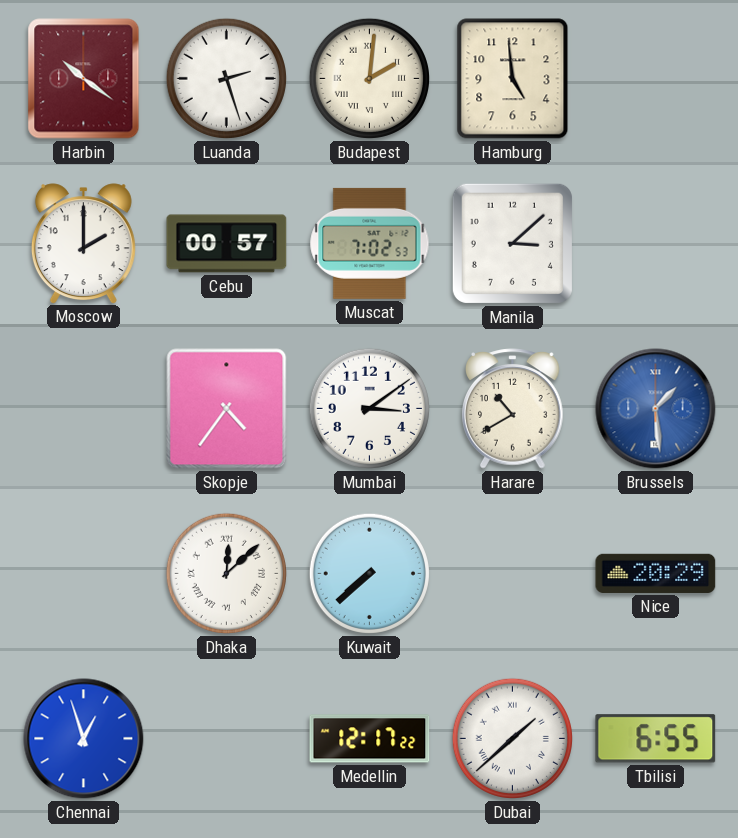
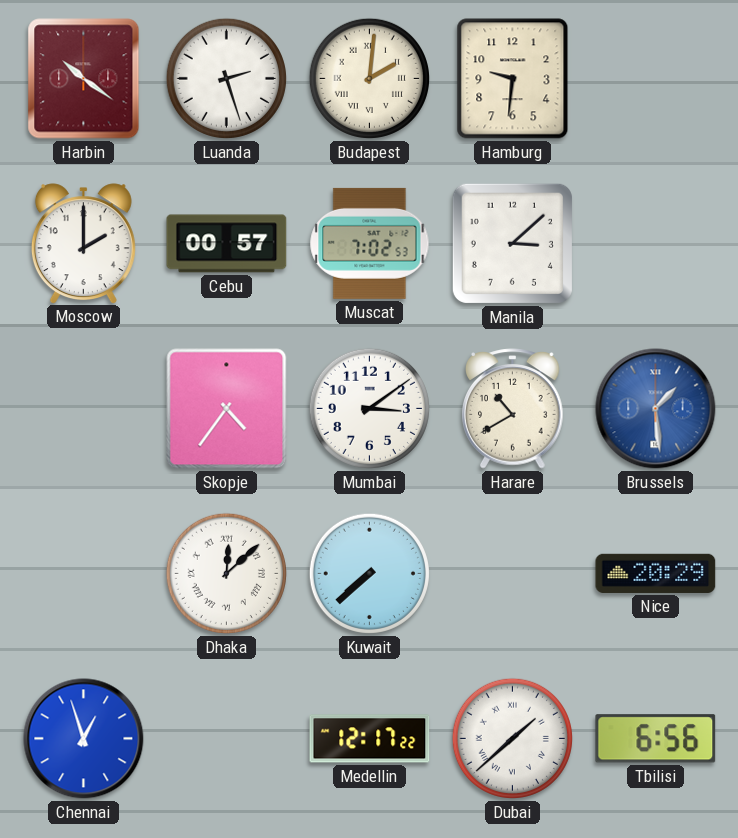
Hamburg: 4:59 -> 9:31
Tbilisi: 6:55 -> 6:56
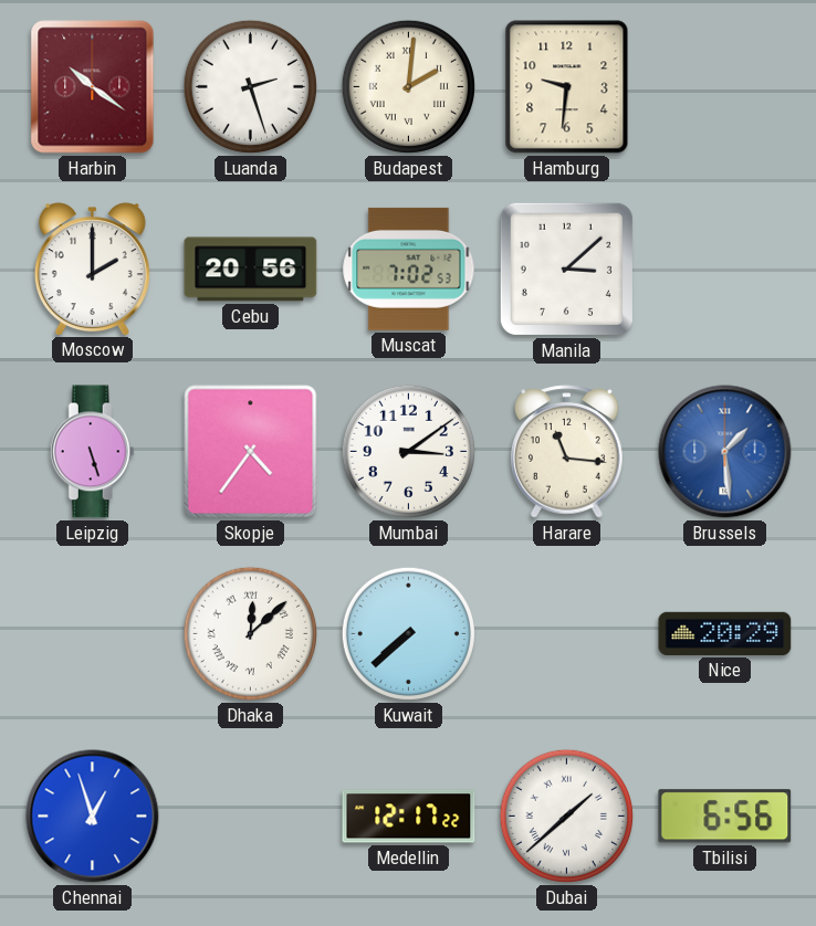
Cebu: 00:57 -> 20:56
Leipzig: none -> 5:27
Harare: 10:40 -> 11:16
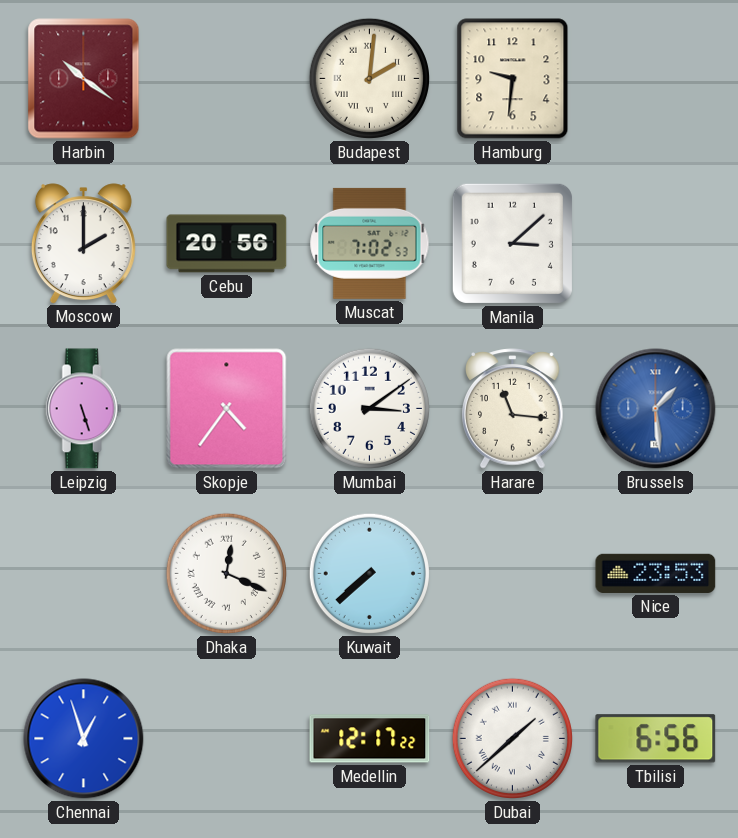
Luanda: 2:27 -> none
Dhaka: 12:08 -> 12:19
Nice: 20:29 -> 23:53
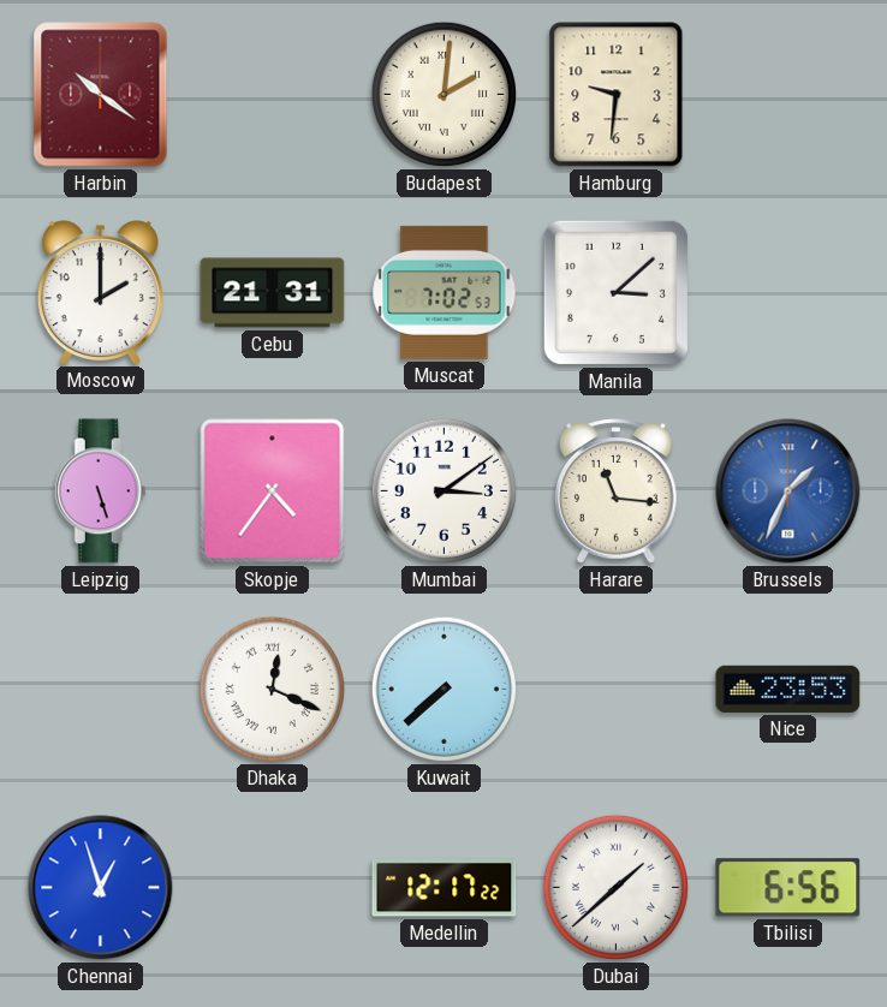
Cebu: 20:56 -> 21:31
Brussels: 1:29 -> 1:34
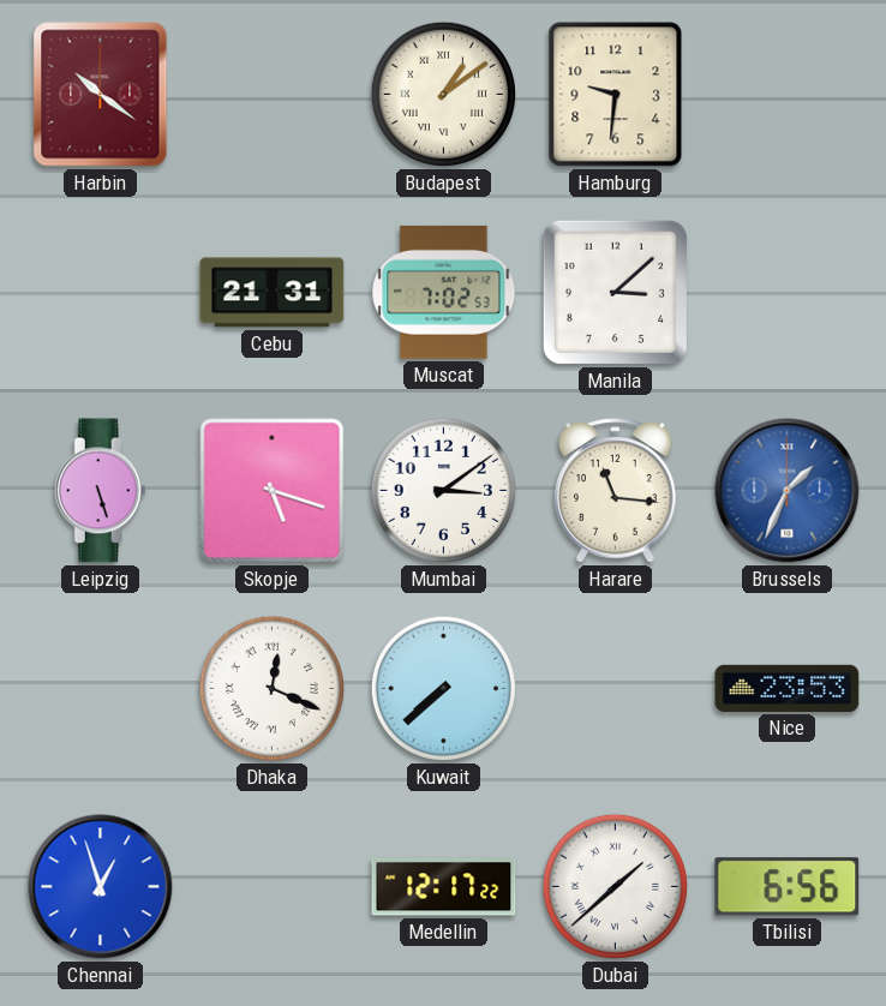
Budapest: 2:01 -> 1:09
Moscow: 2:00 -> none
Skopje: 4:36 -> 5:18
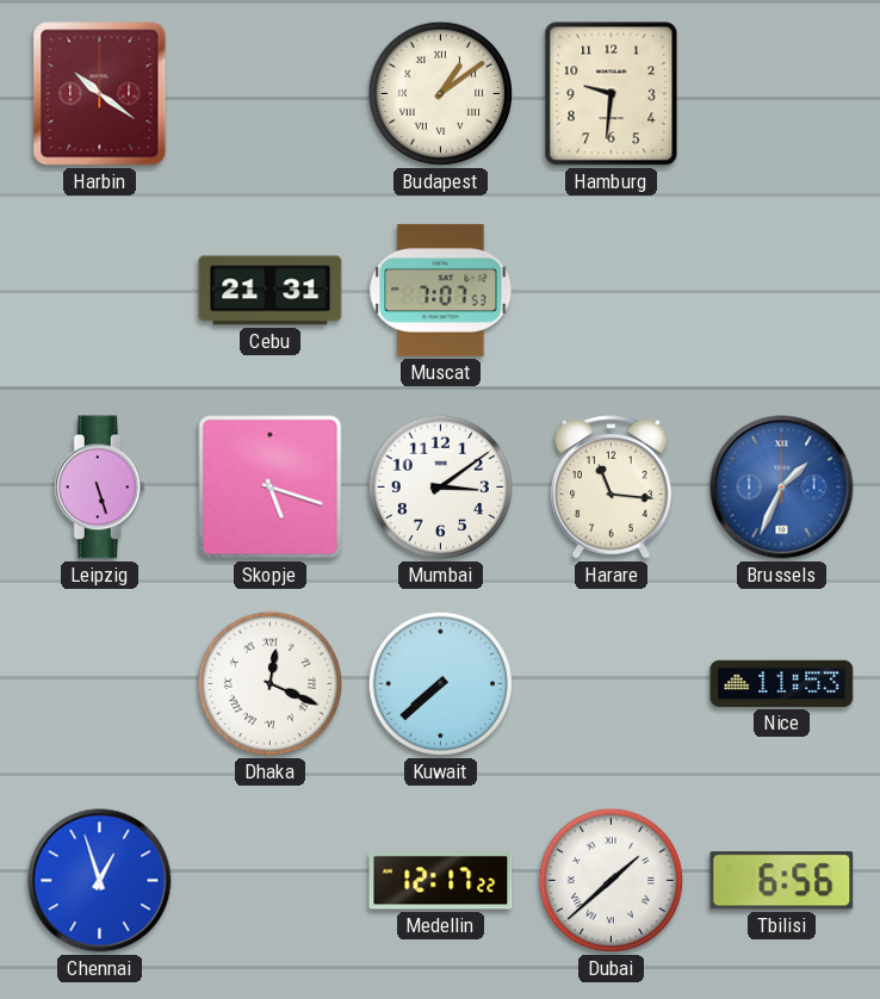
Muscat: 7:02 -> 7:07
Manila: 3:08 -> none
Nice: 23:53 -> 11:53
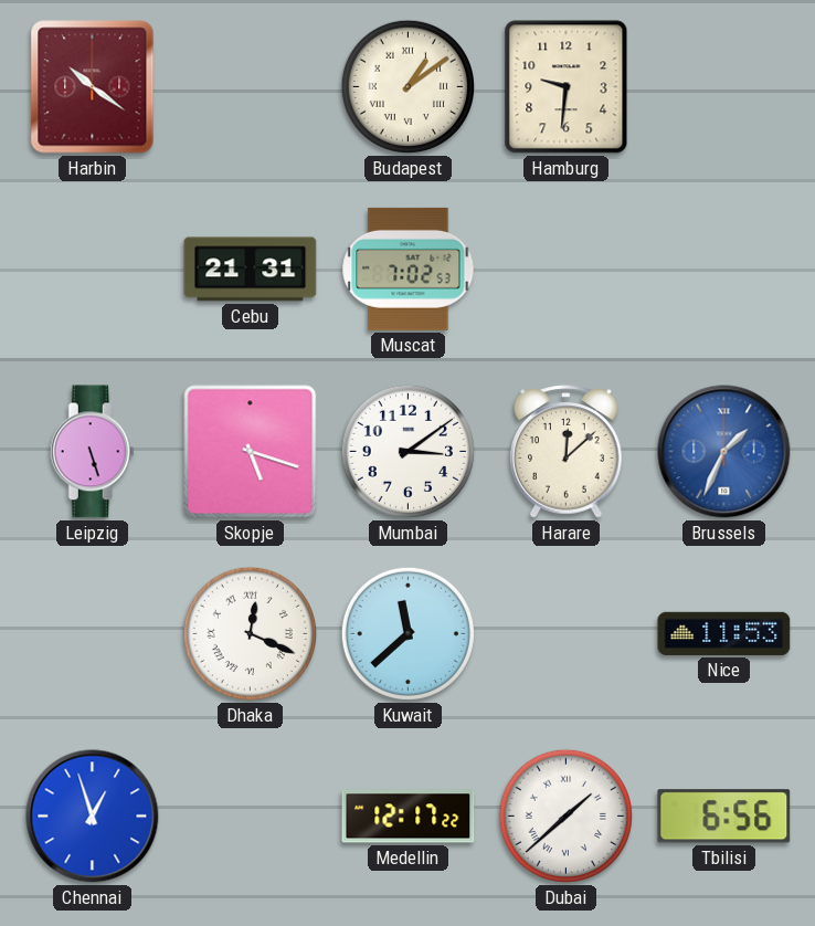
Muscat: 7:07 -> 7:02
Harare: 11:16 -> 12:08
Kuwait: 7:38 -> 11:38
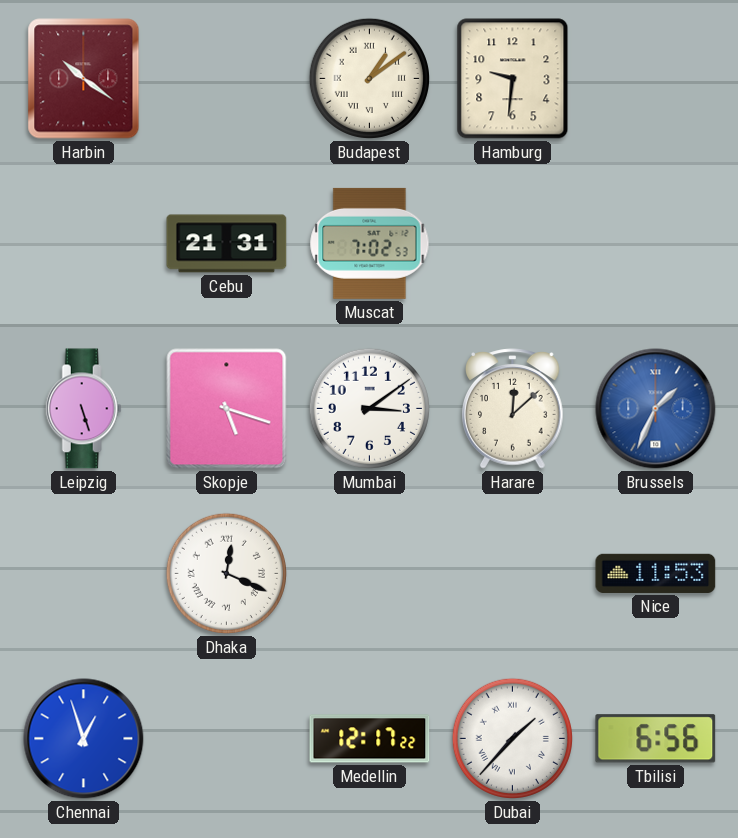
Kuwait: 11:38 -> none
Dubai: 1:38 -> 1:37
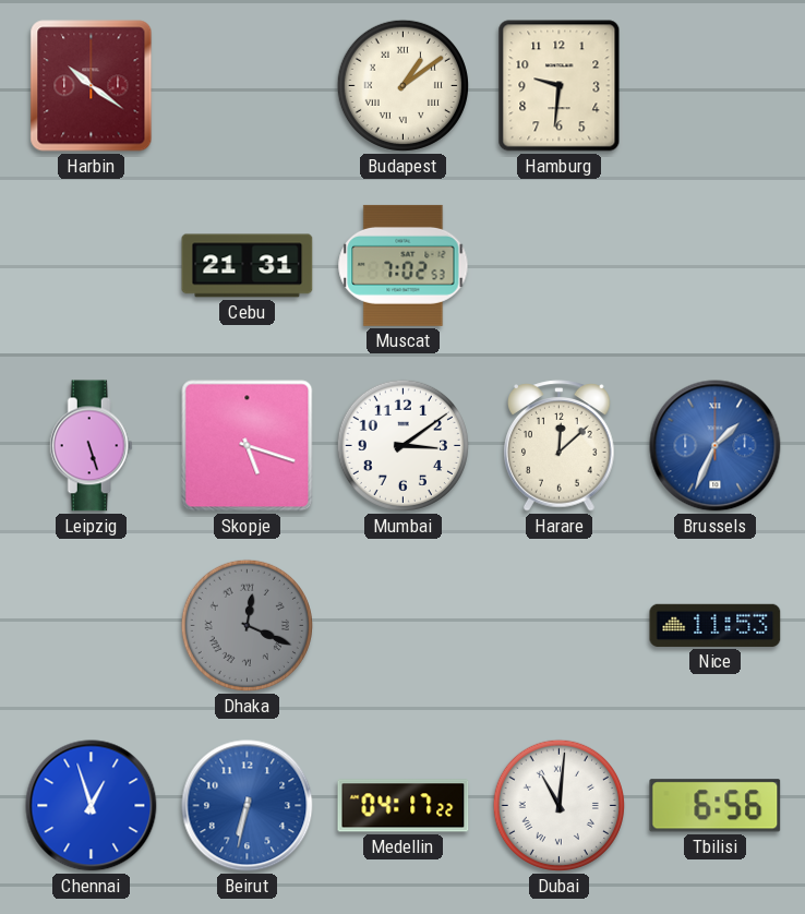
Dhaka dial: white -> grey
Beirut: none -> 6:32
Medellin: 12:17 -> 04:17
Dubai: 1:37 -> 11:01
